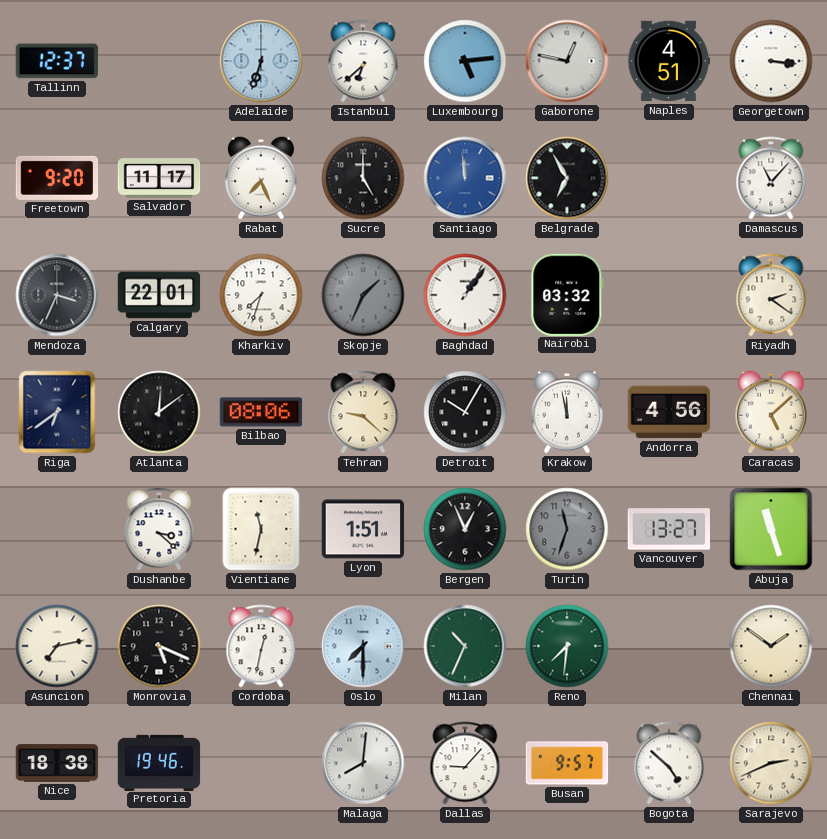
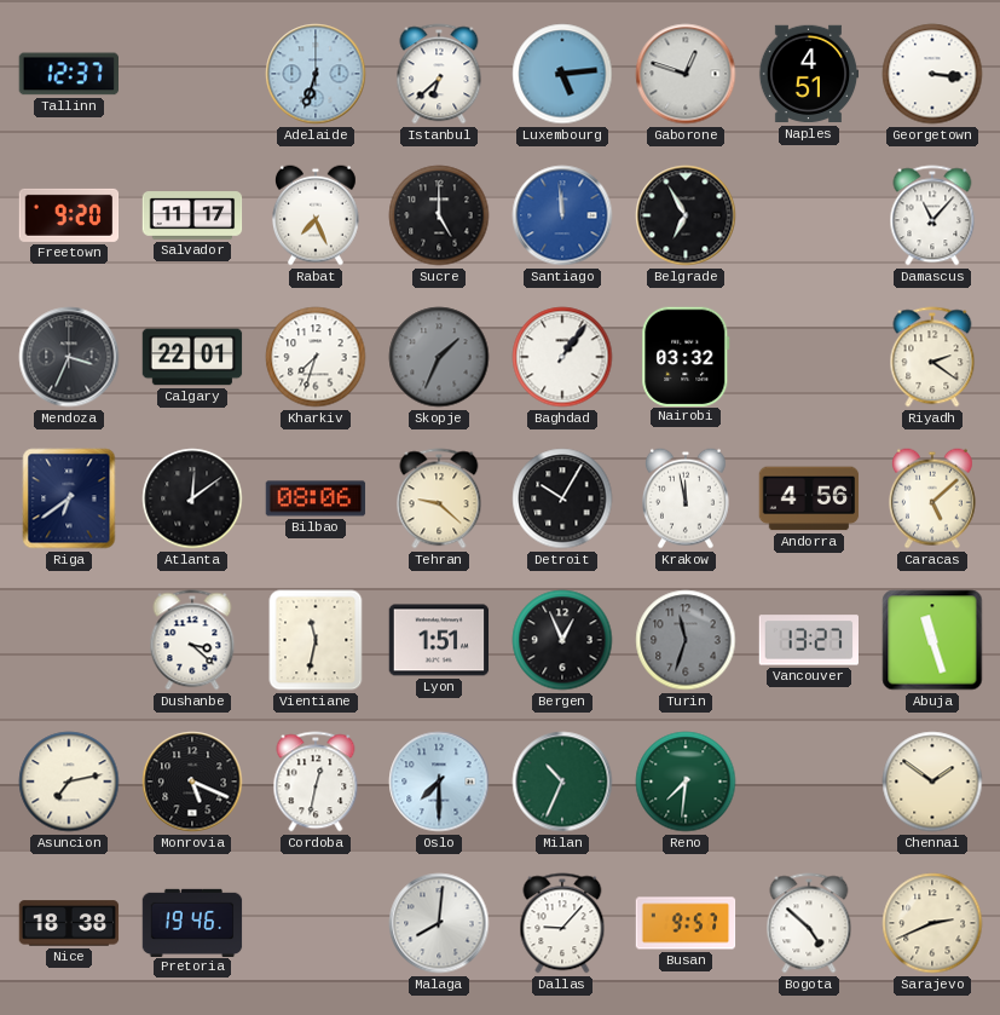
Gaborone: 12:47 -> 12:48
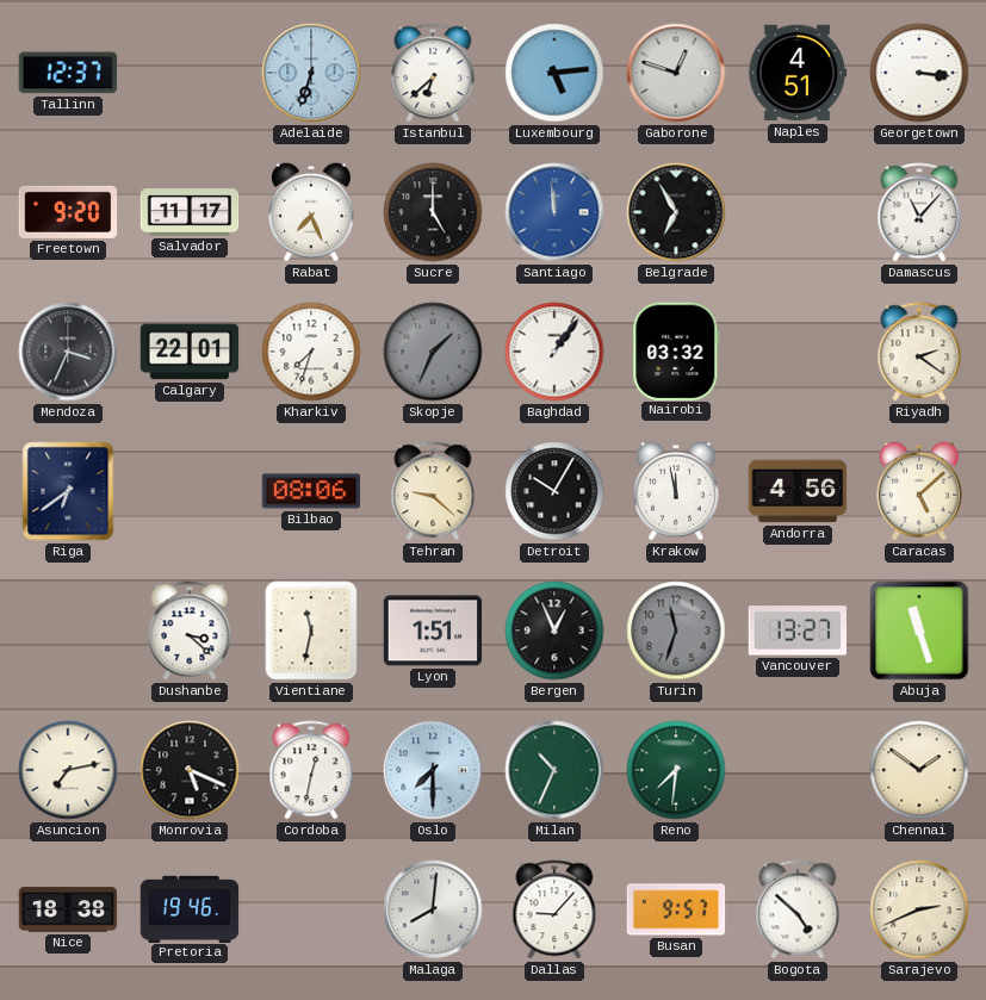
Atlanta: 12:09 -> none
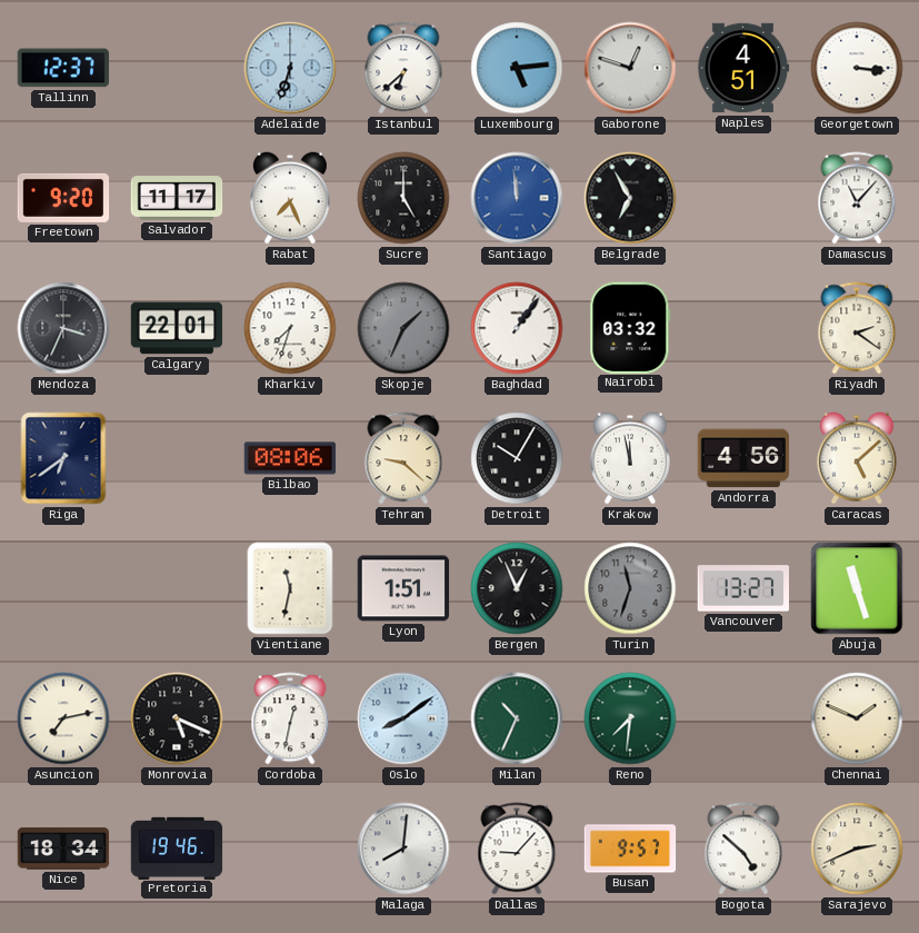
Dushanbe: 3:22 -> none
Oslo: 7:30 -> 8:09
Chennai: 1:51 -> 1:49
Nice: 18:38 -> 18:34
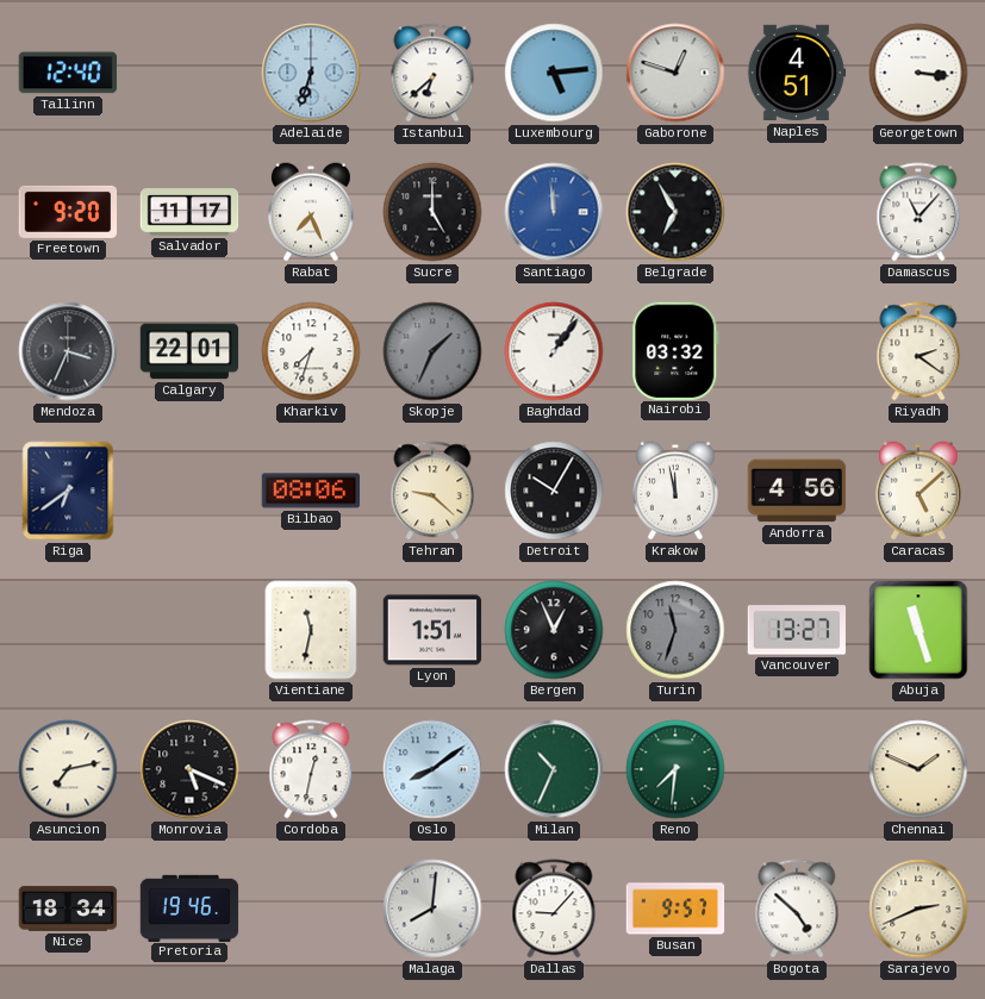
Tallinn: 12:37 -> 12:40
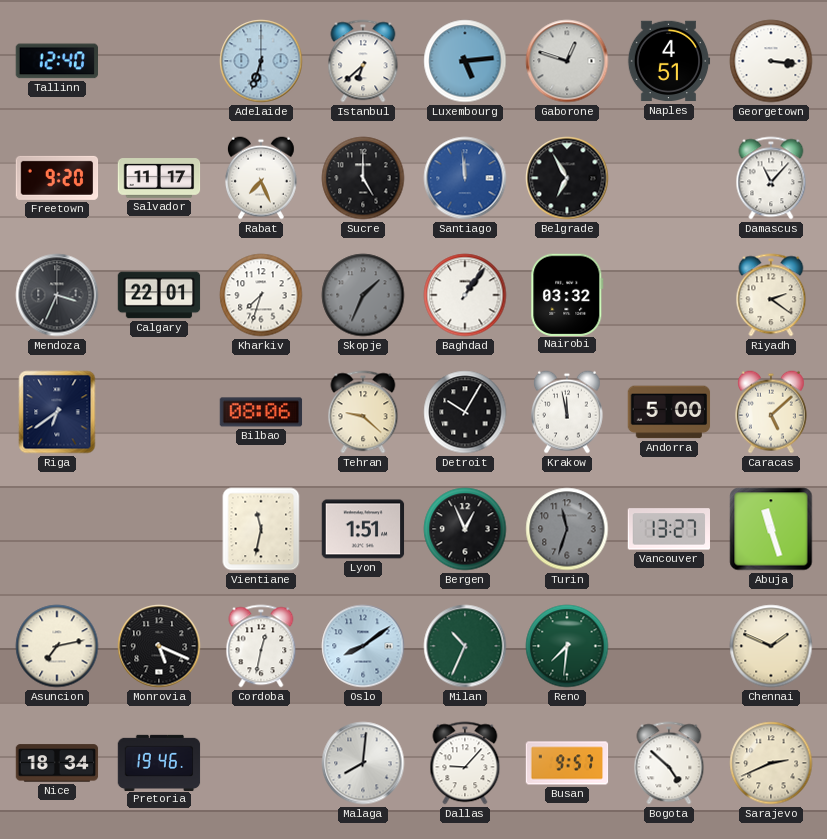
Andorra: 4:56 -> 5:00
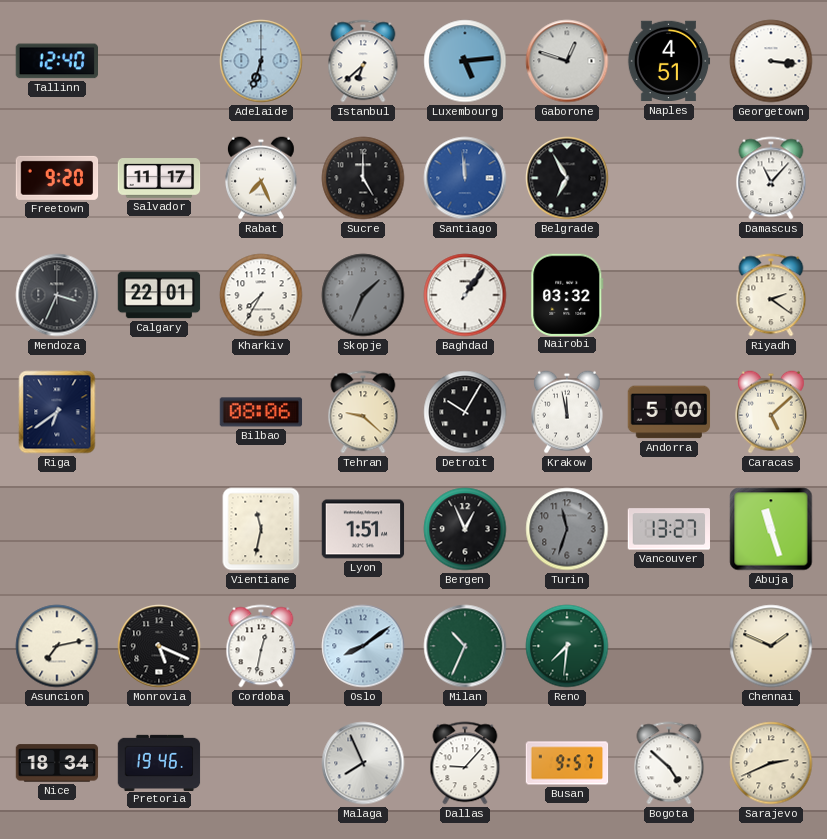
Kharkiv: 7:33 -> 7:35
Malaga: 8:01 -> 7:56
